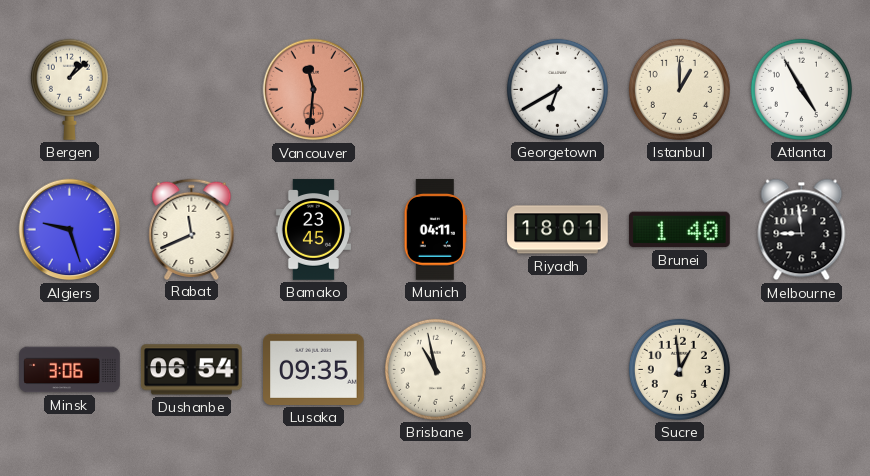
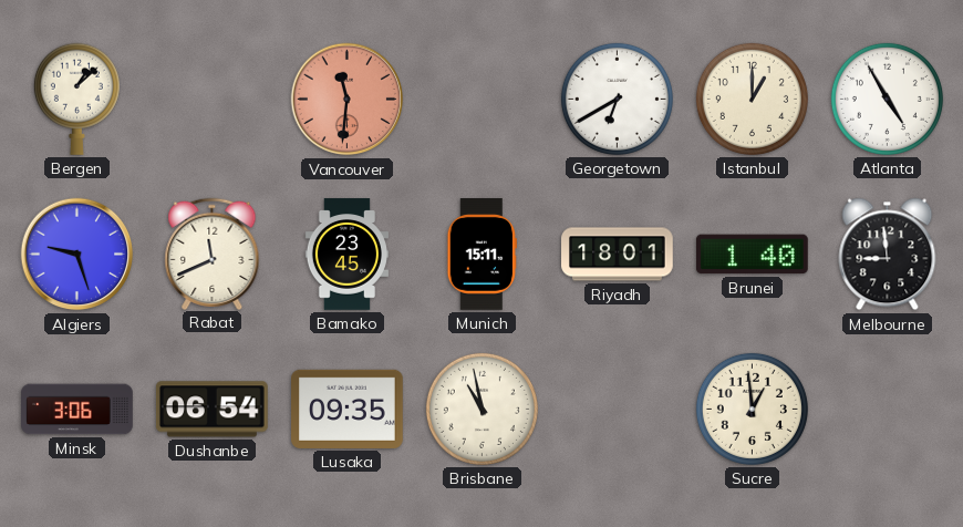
Munich: 04:11 -> 15:11
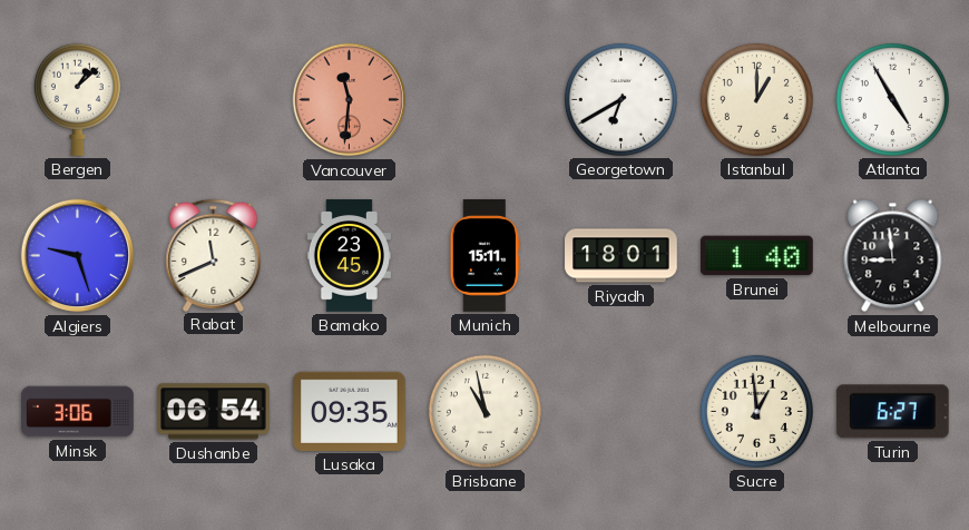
Turin: none -> 6:27
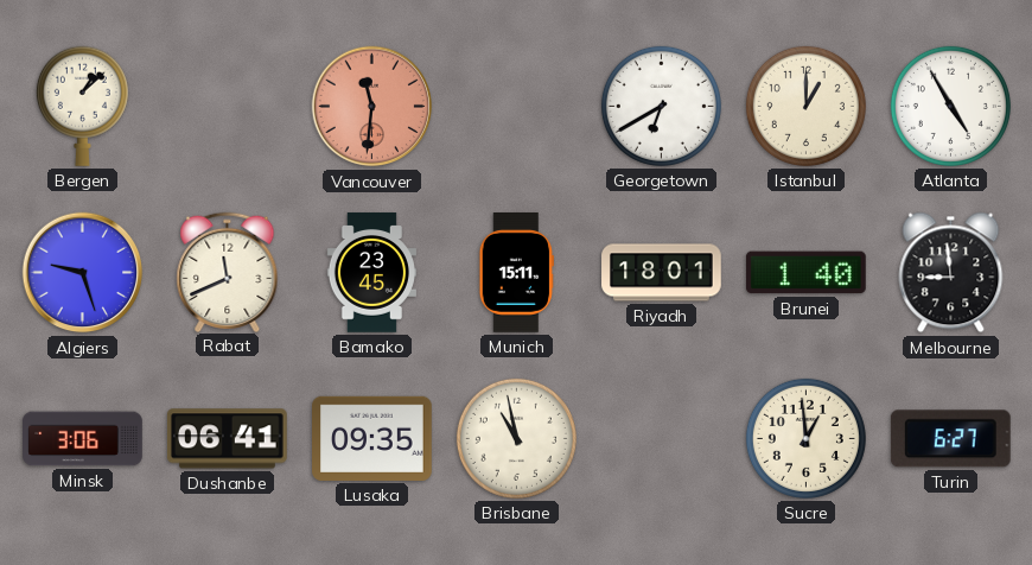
Dushanbe: 06:54 -> 06:41
